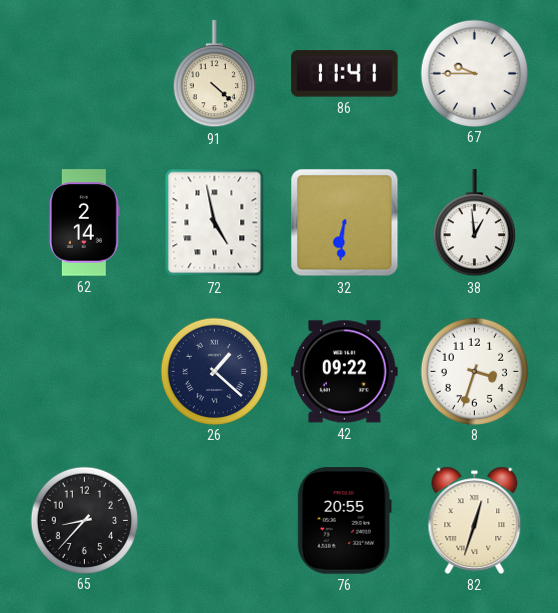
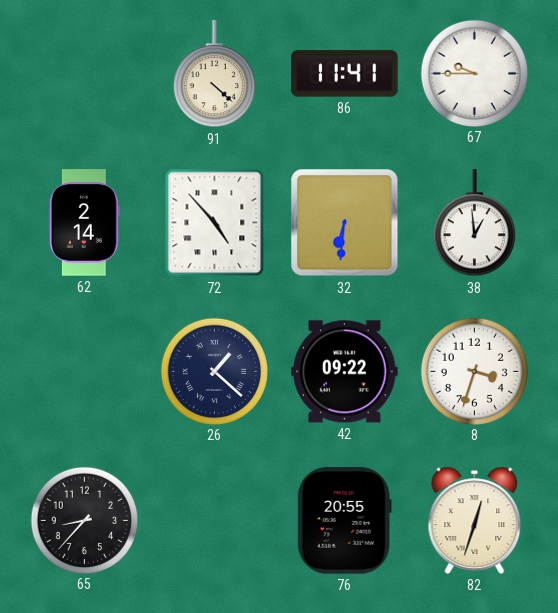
72: 4:58 -> 4:53
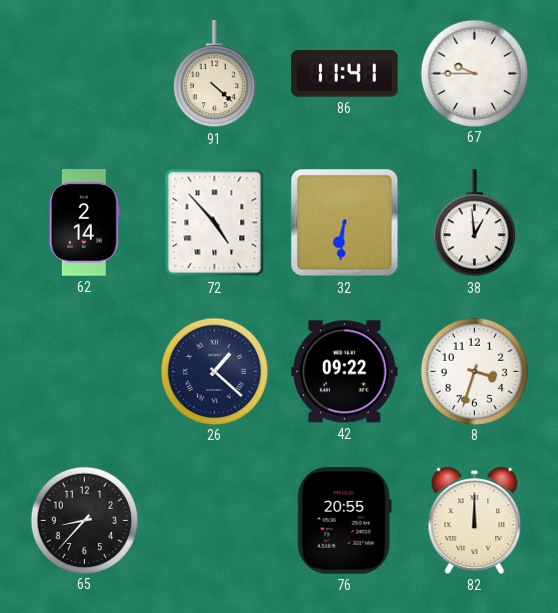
82: 12:33 -> 12:00
